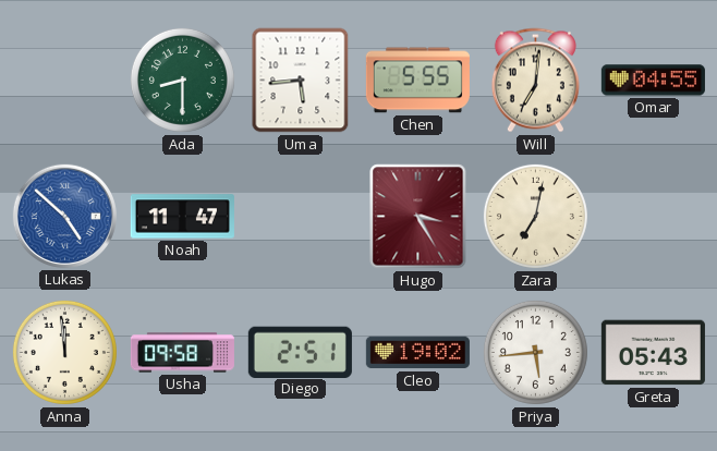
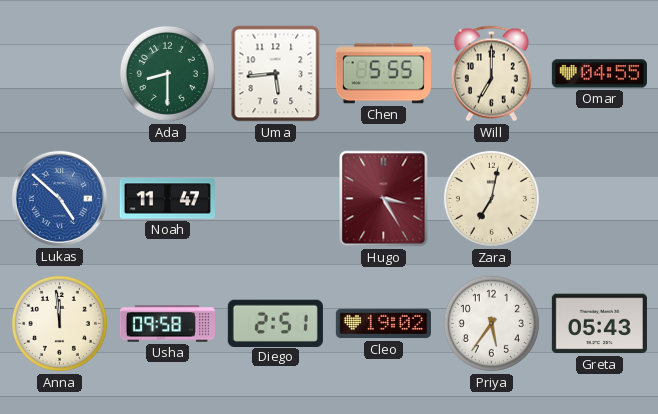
Will: 7:01 -> 7:00
Priya: 5:44 -> 5:36
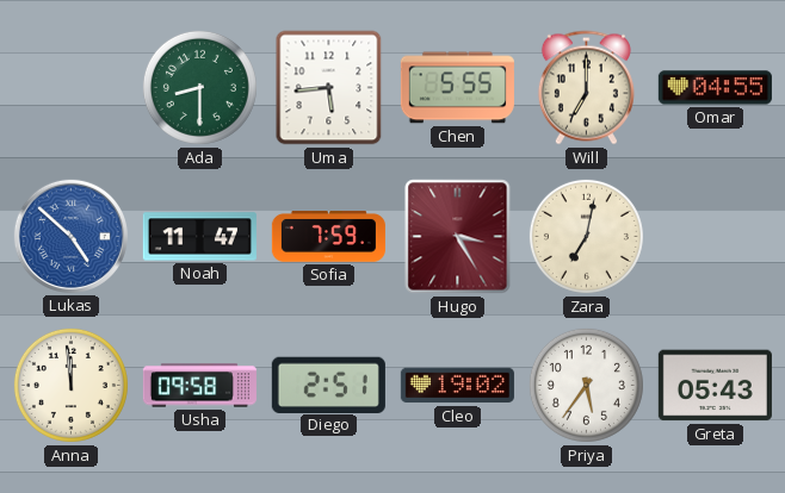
Sofia: none -> 7:59
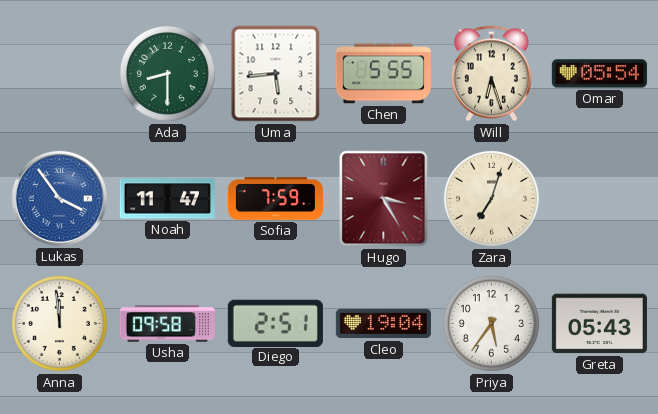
Will: 7:00 -> 6:27
Omar: 04:55 -> 05:54
Lukas: 4:52 -> 3:54
Zara: 7:02 -> 7:03
Cleo: 19:02 -> 19:04
